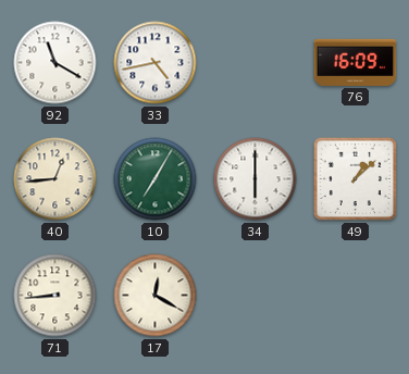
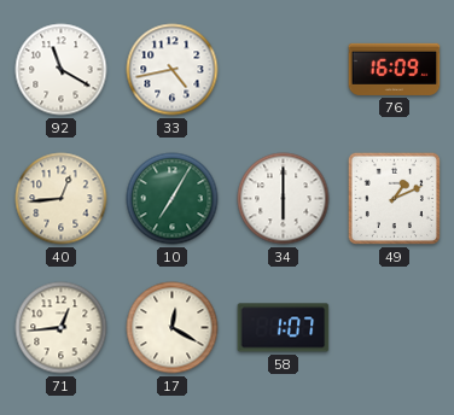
49: 1:08 -> 1:11
71: 8:44 -> 12:44
58: none -> 1:07
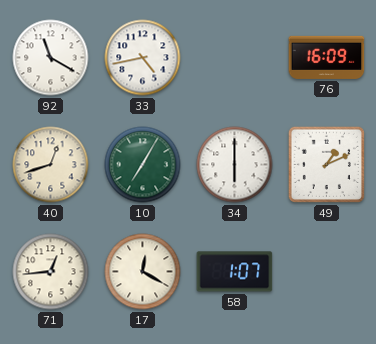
40: 12:44 -> 12:42
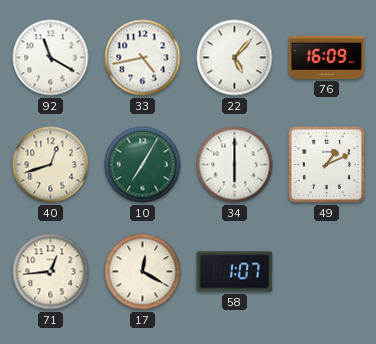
22: none -> 5:07
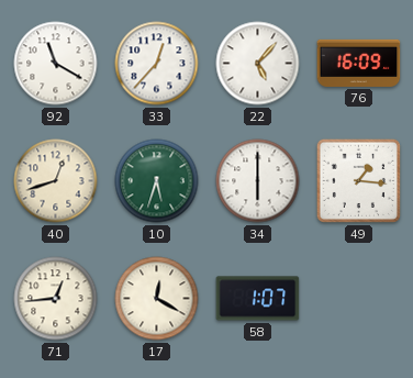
33: 4:43 -> 12:37
10: 7:05 -> 5:33
49: 1:11 -> 1:16
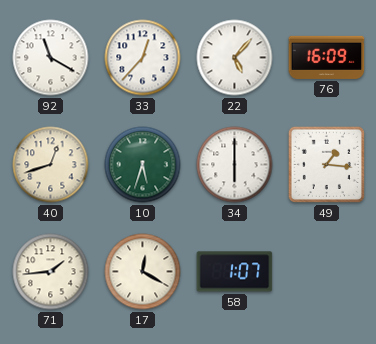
71: 12:44 -> 1:44
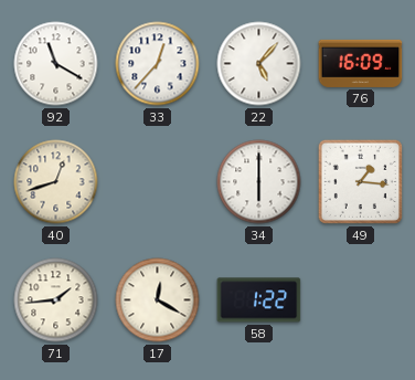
10: 5:33 -> none
58: 1:07 -> 1:22
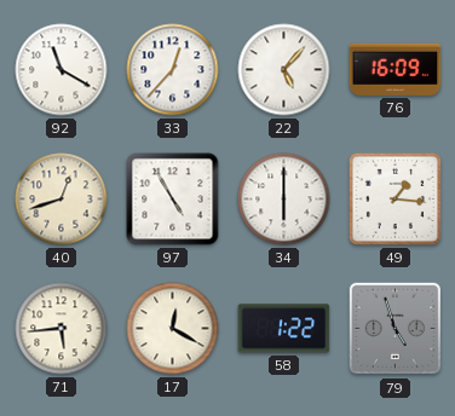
97: none -> 4:55
71: 1:44 -> 5:44
79: none -> 4:57
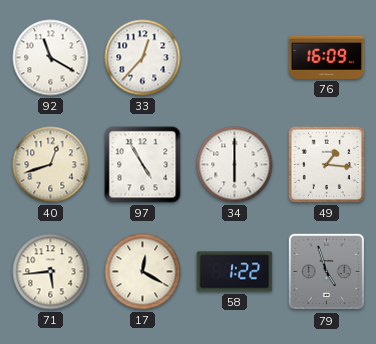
22: 5:07 -> none
